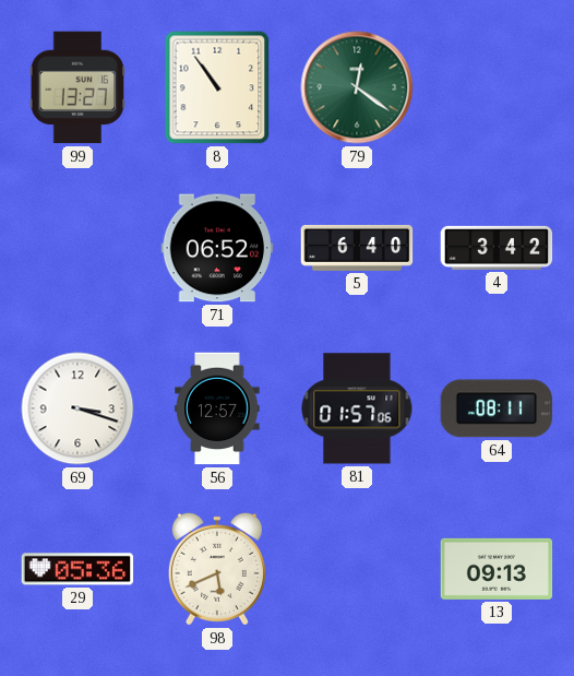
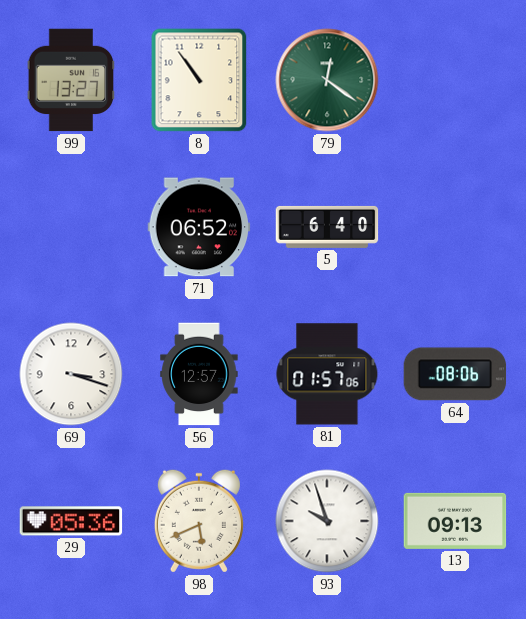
4: 3:42 -> none
64: 08:11 -> 08:06
93: none -> 9:57
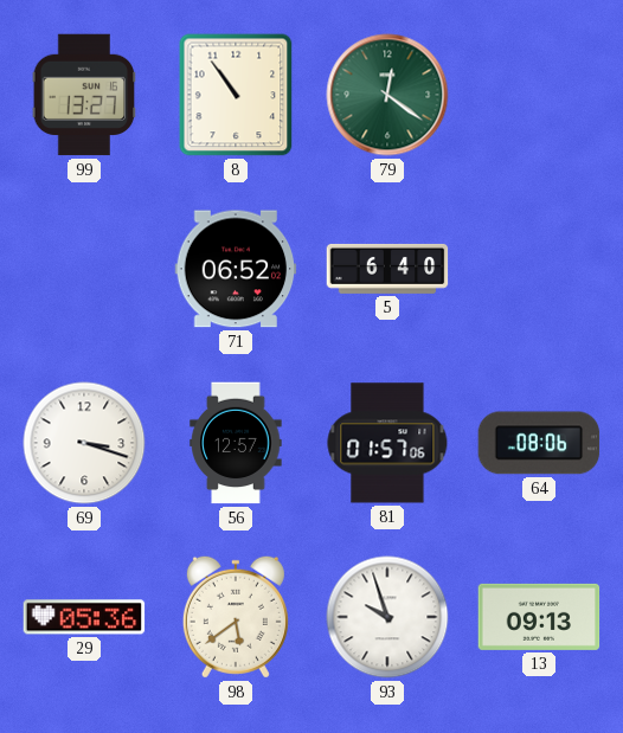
98: 5:41 -> 5:39
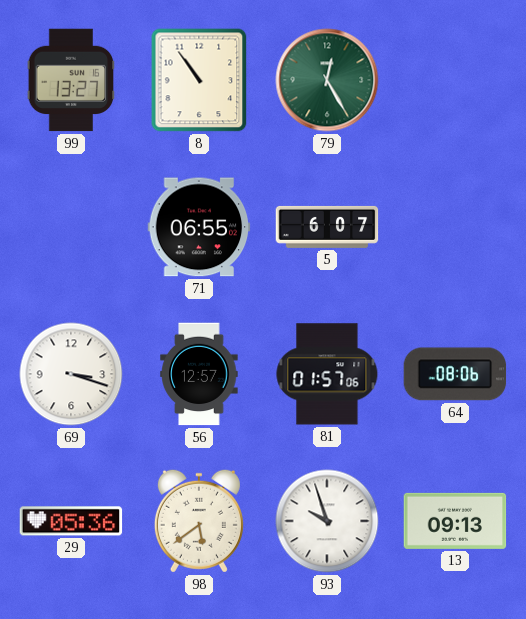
79: 12:21 -> 12:25
71: 06:52 -> 06:55
5: 6:40 -> 6:07
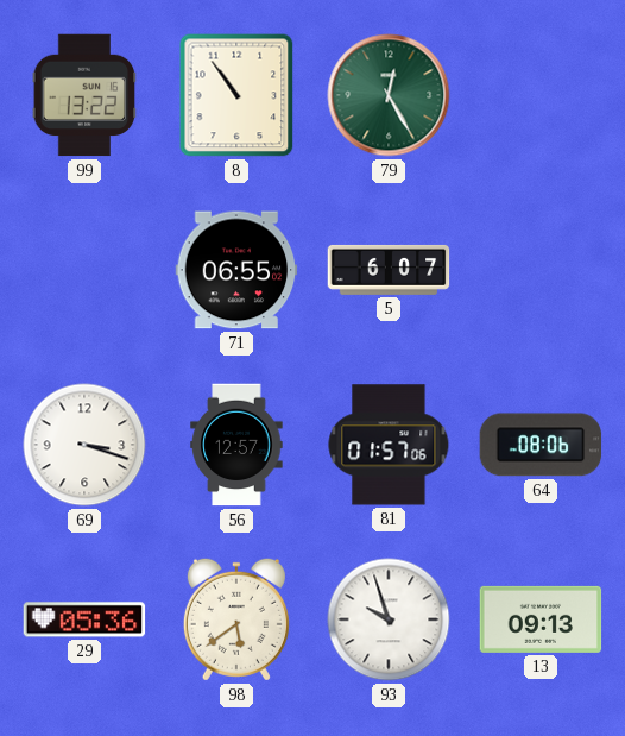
99: 13:27 -> 13:22
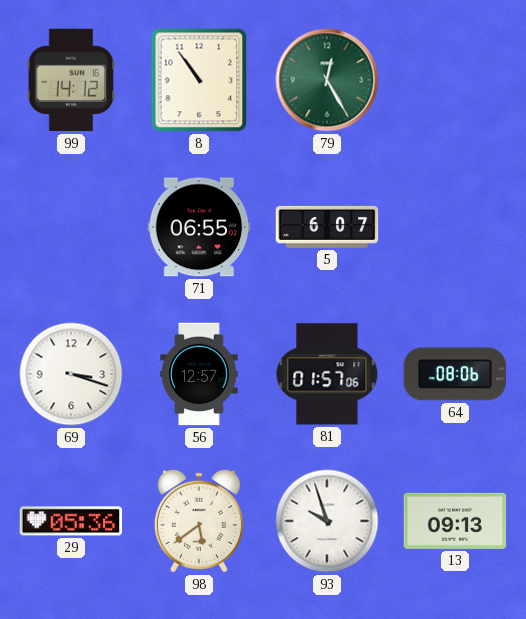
99: 13:22 -> 14:12
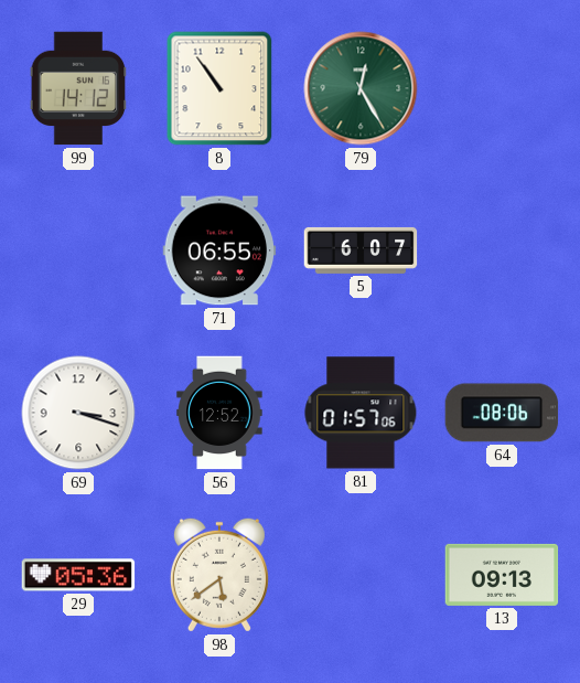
56: 12:57 -> 12:52
93: 9:57 -> none
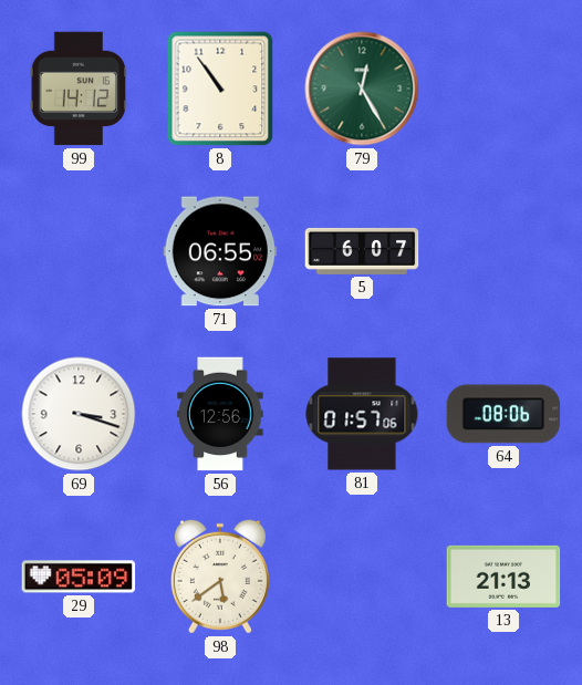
56: 12:52 -> 12:56
29: 05:36 -> 05:09
13: 09:13 -> 21:13
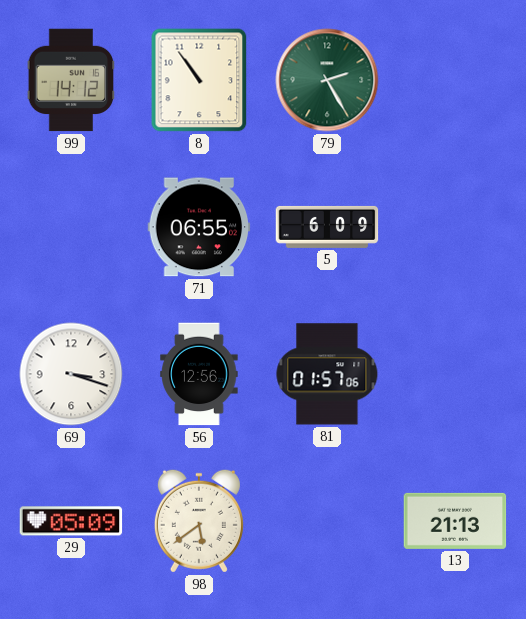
79: 12:25 -> 2:25
5: 6:07 -> 6:09
64: 08:06 -> none
